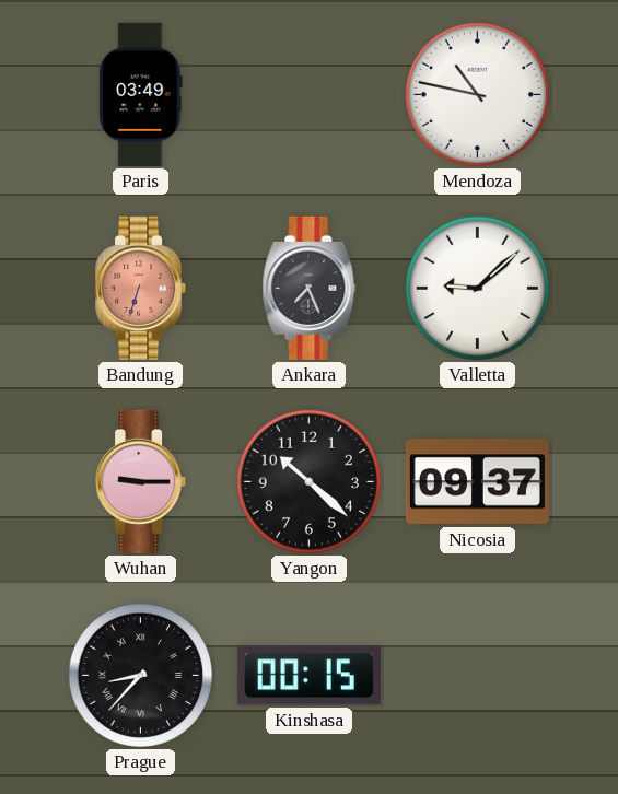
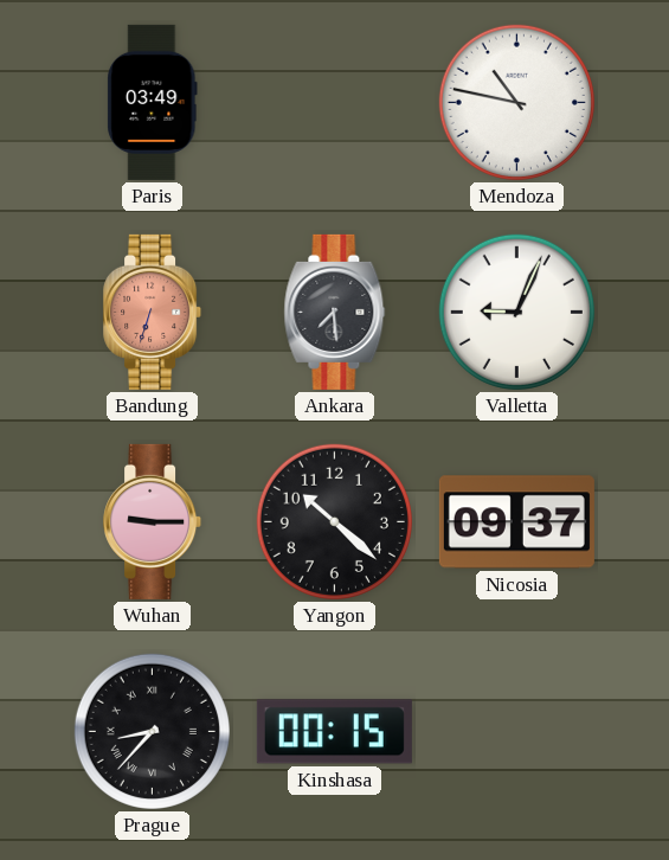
Ankara: 7:26 -> 7:29
Valletta: 9:08 -> 9:04
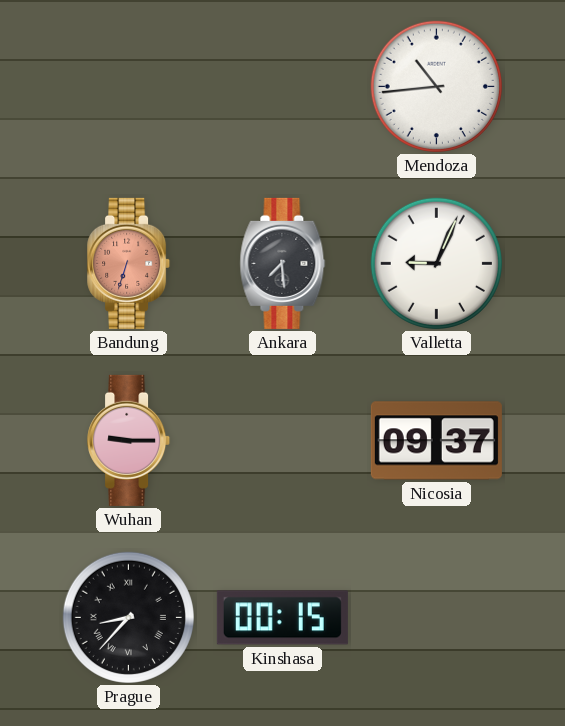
Paris: 03:49 -> none
Mendoza: 10:47 -> 10:44
Yangon: 10:22 -> none
